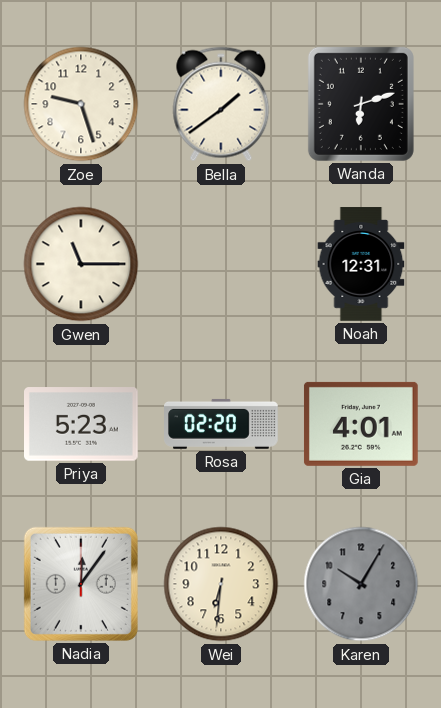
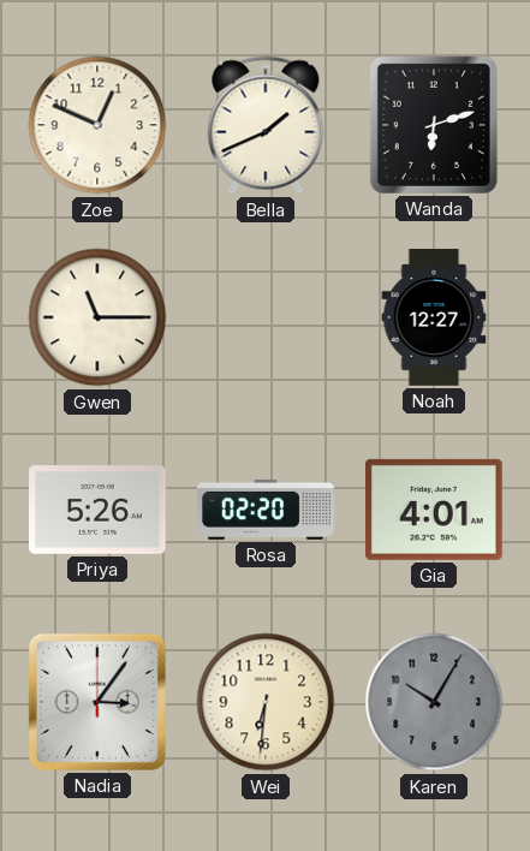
Zoe: 9:27 -> 12:49
Bella: 1:39 -> 1:41
Noah: 12:31 -> 12:27
Priya: 5:23 -> 5:26
Nadia: 12:06 -> 3:06
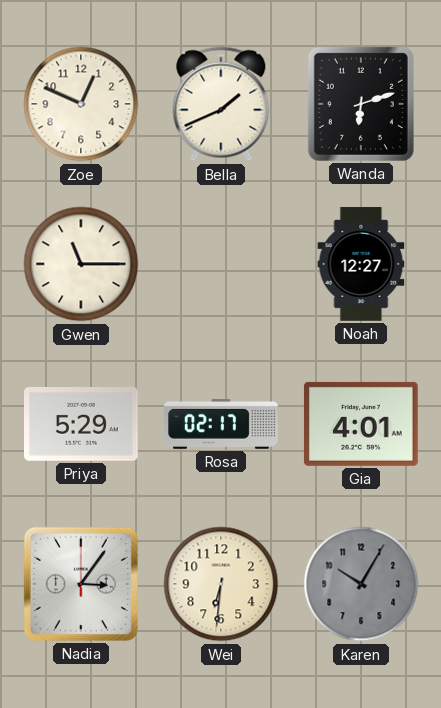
Priya: 5:26 -> 5:29
Rosa: 02:20 -> 02:17
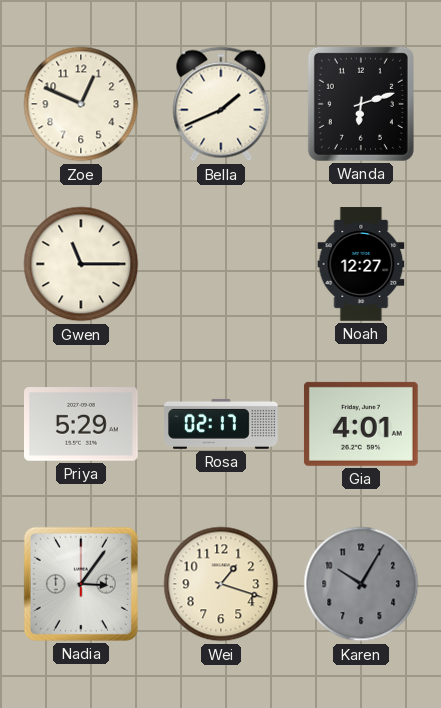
Wei: 6:31 -> 1:18
